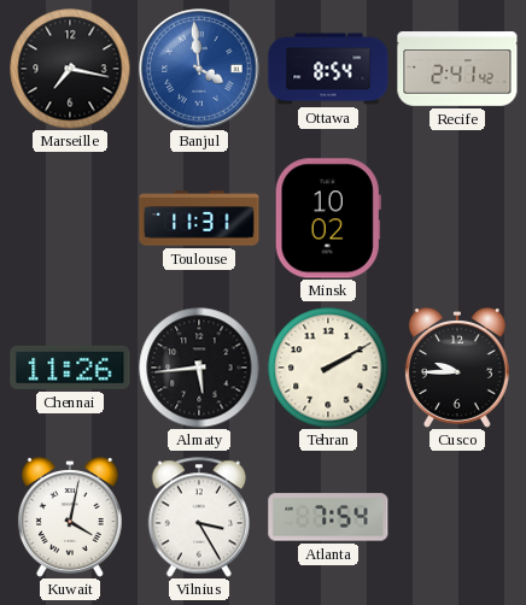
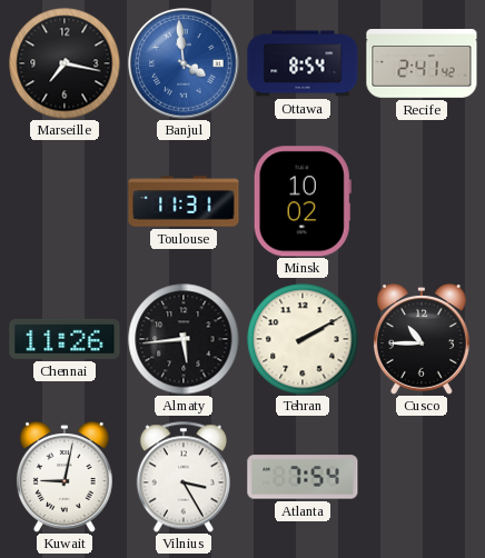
Cusco: 9:45 -> 10:45
Kuwait: 4:02 -> 9:02
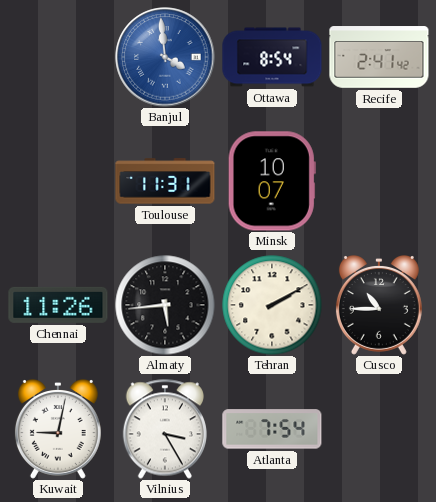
Marseille: 7:17 -> none
Minsk: 10:02 -> 10:07
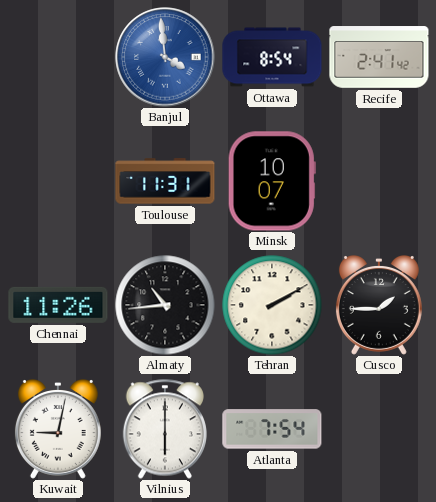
Almaty: 5:44 -> 10:44
Cusco: 10:45 -> 1:45
Vilnius: 3:25 -> 6:00
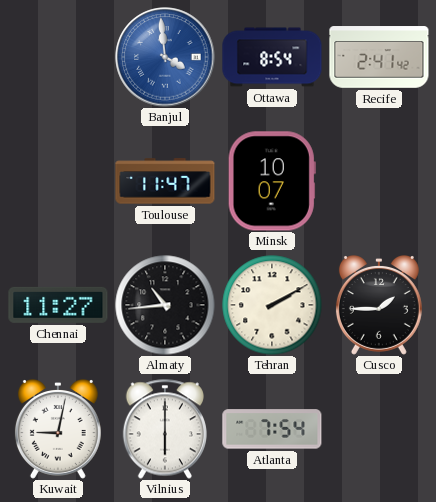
Toulouse: 11:31 -> 11:47
Chennai: 11:26 -> 11:27
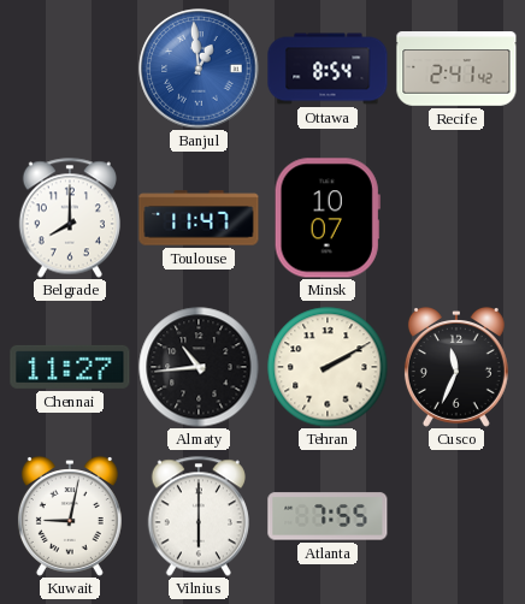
Banjul: 3:59 -> 12:59
Belgrade: none -> 8:00
Cusco: 1:45 -> 11:34
Atlanta: 7:54 -> 7:55
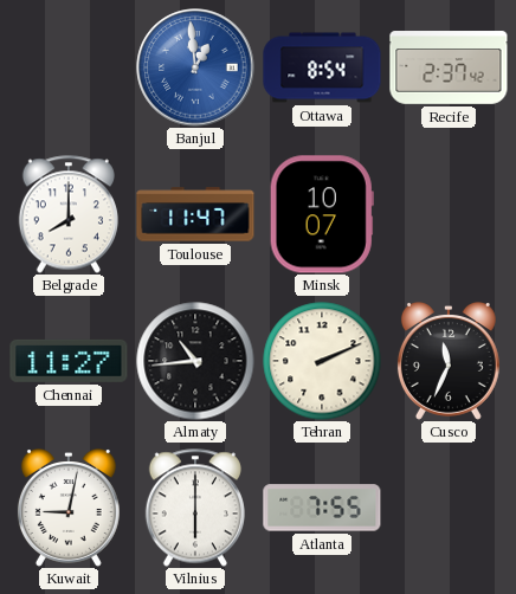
Recife: 2:41 -> 2:37
Tehran: 2:10 -> 2:11
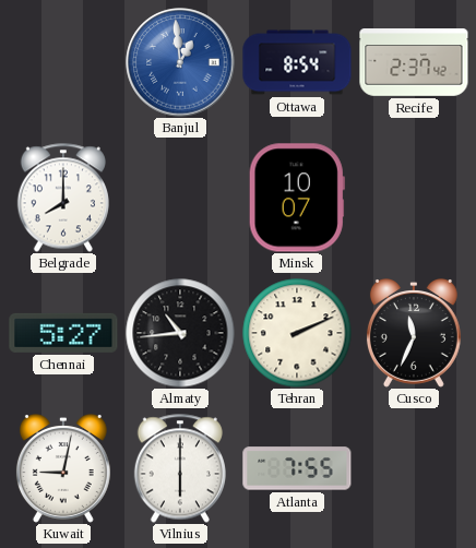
Toulouse: 11:47 -> none
Chennai: 11:27 -> 5:27
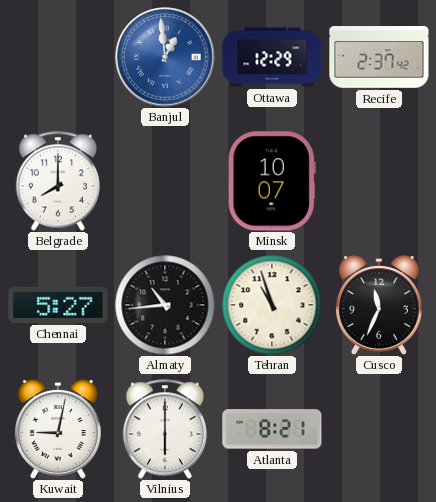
Ottawa: 8:54 -> 12:29
Tehran: 2:11 -> 10:57
Atlanta: 7:55 -> 8:21
